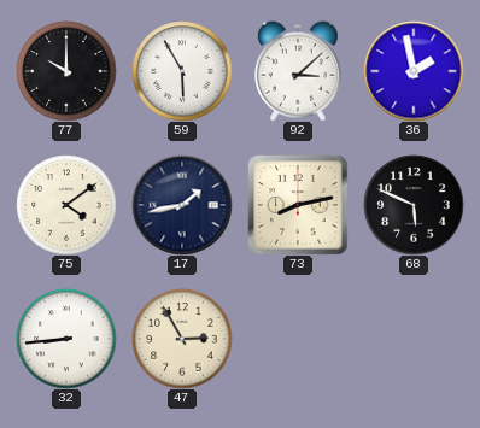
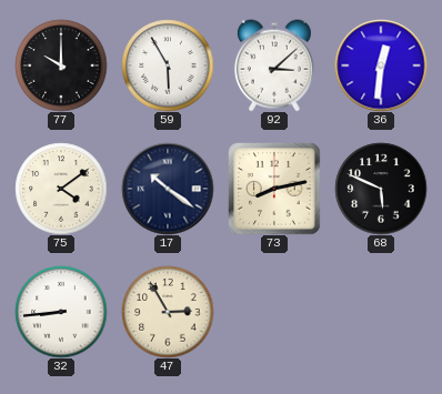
36: 1:58 -> 12:31
17: 1:43 -> 10:21
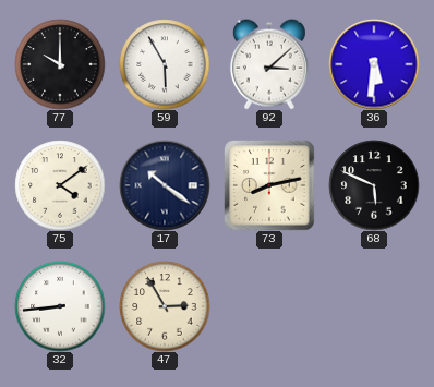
36: 12:31 -> 5:31
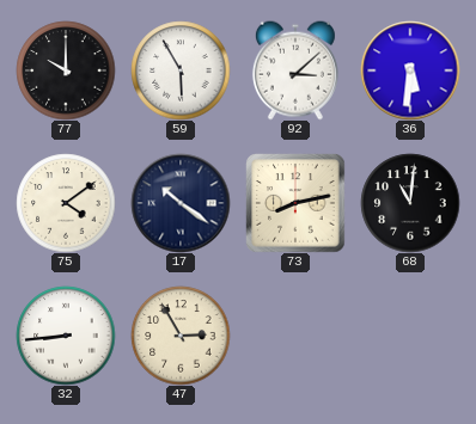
68: 5:49 -> 11:01
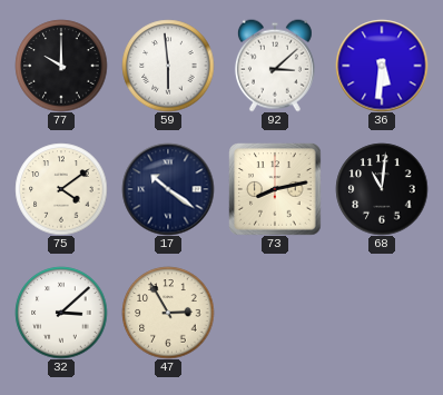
59: 5:55 -> 5:59
32: 8:44 -> 3:08
